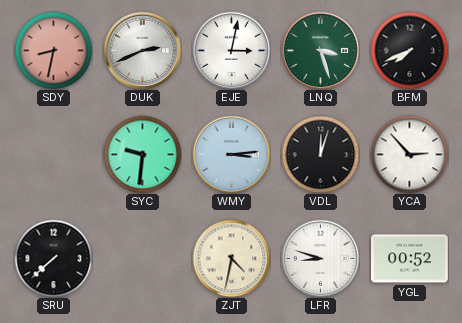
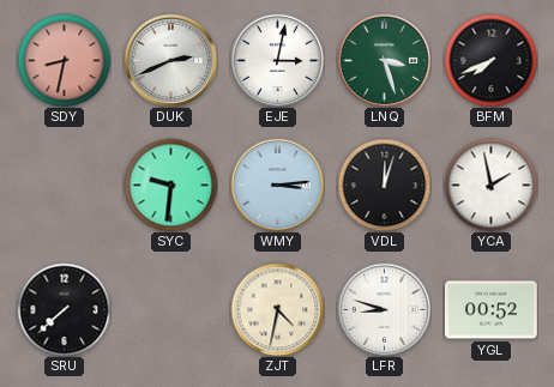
YCA: 2:53 -> 1:58
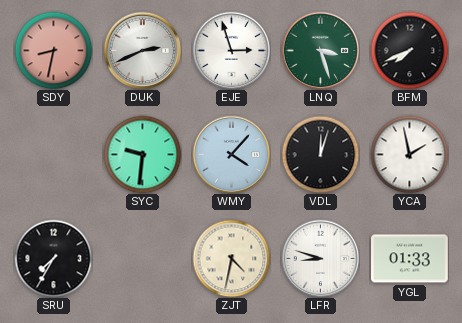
EJE: 3:02 -> 2:57
WMY: 3:14 -> 4:07
SRU: 7:38 -> 7:35
YGL: 00:52 -> 01:33
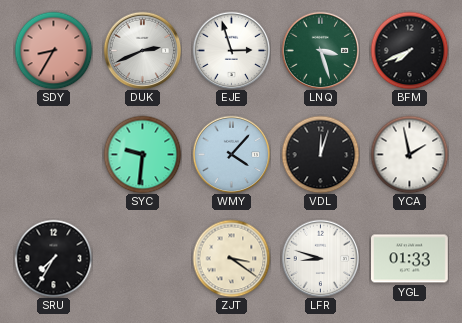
SDY: 8:32 -> 8:35
ZJT: 4:32 -> 3:21
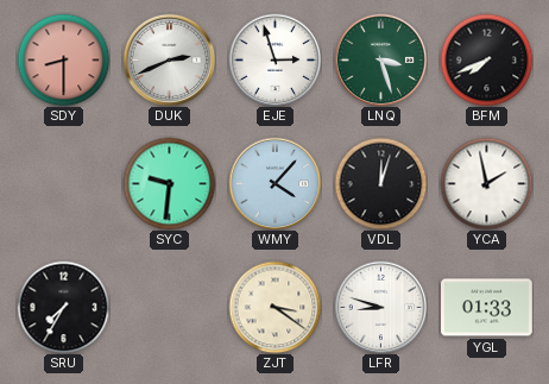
SDY: 8:35 -> 8:30
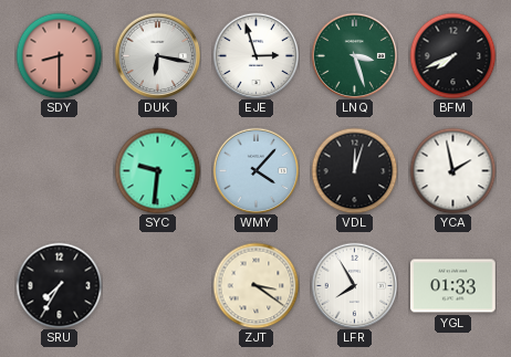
DUK: 2:41 -> 6:17
LFR: 8:48 -> 7:55
